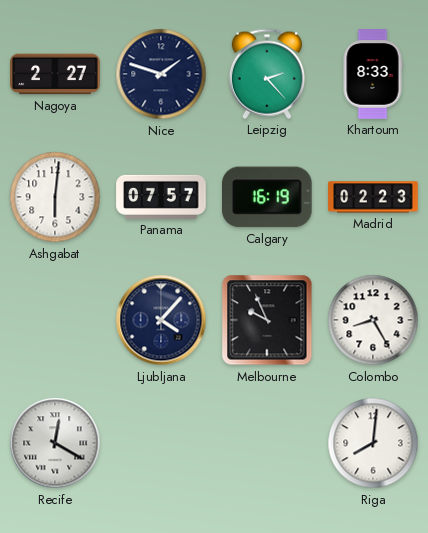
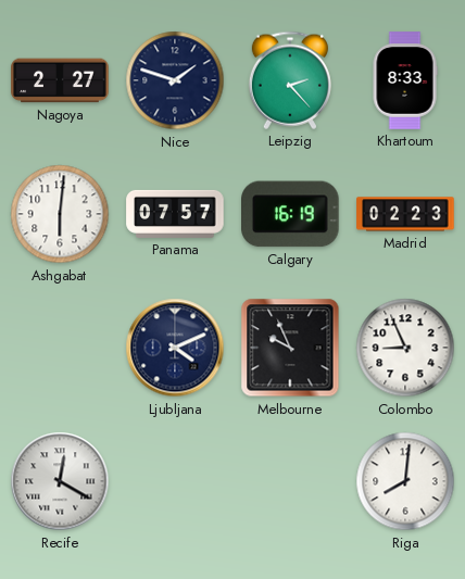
Ljubljana: 4:07 -> 4:11
Colombo: 8:25 -> 8:56
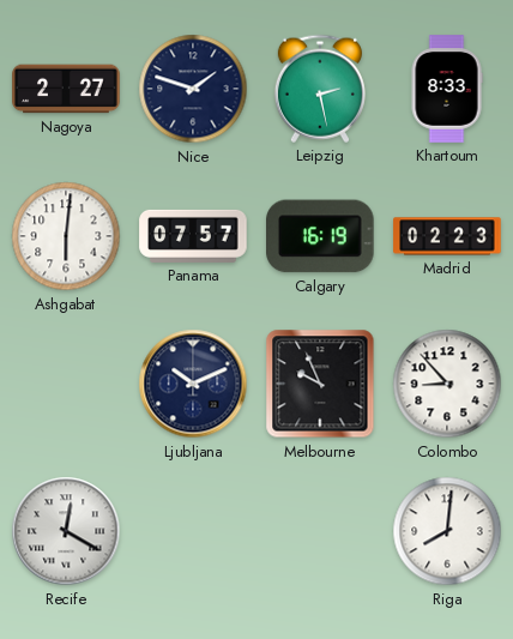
Leipzig: 2:23 -> 2:28
Ljubljana: 4:11 -> 10:11
Colombo: 8:56 -> 8:53
